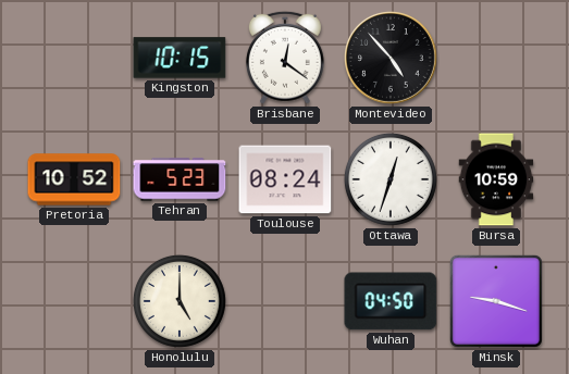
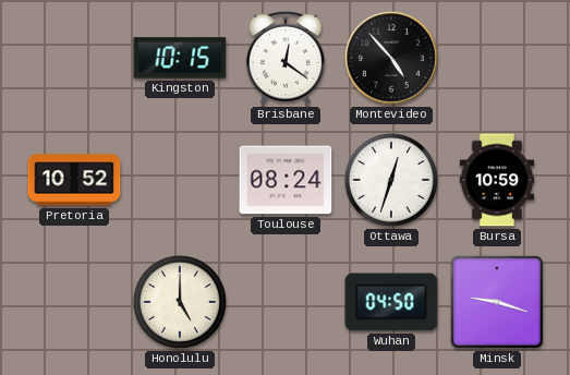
Tehran: 5:23 -> none
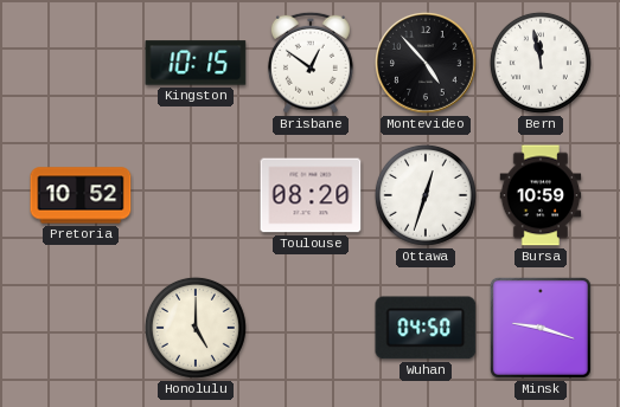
Brisbane: 12:21 -> 12:51
Bern: none -> 11:58
Toulouse: 08:24 -> 08:20
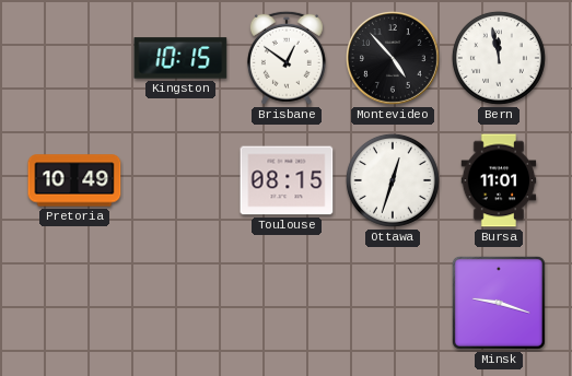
Pretoria: 10:52 -> 10:49
Toulouse: 08:20 -> 08:15
Bursa: 10:59 -> 11:01
Honolulu: 5:00 -> none
Wuhan: 04:50 -> none
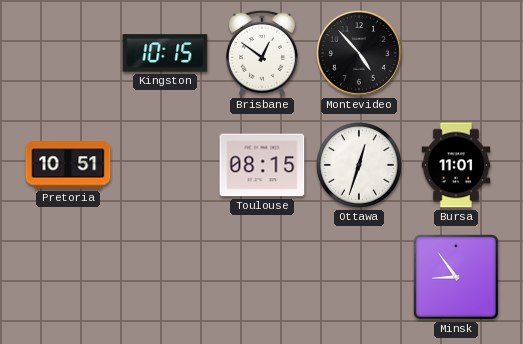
Bern: 11:58 -> none
Pretoria: 10:49 -> 10:51
Minsk: 9:18 -> 8:54
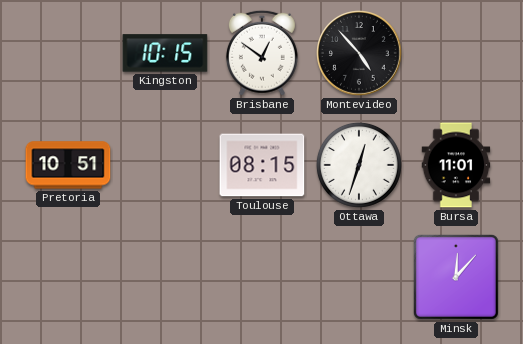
Minsk: 8:54 -> 12:07
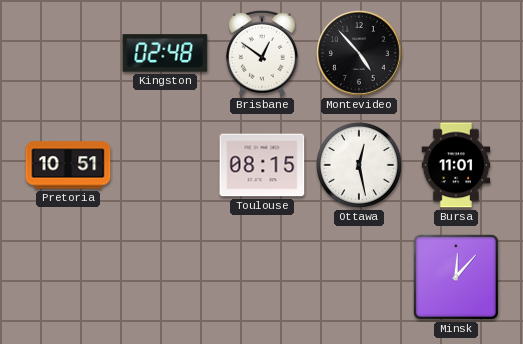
Kingston: 10:15 -> 02:48
Ottawa: 12:33 -> 12:28
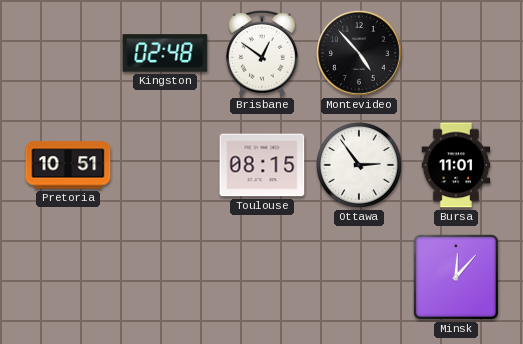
Ottawa: 12:28 -> 2:54
